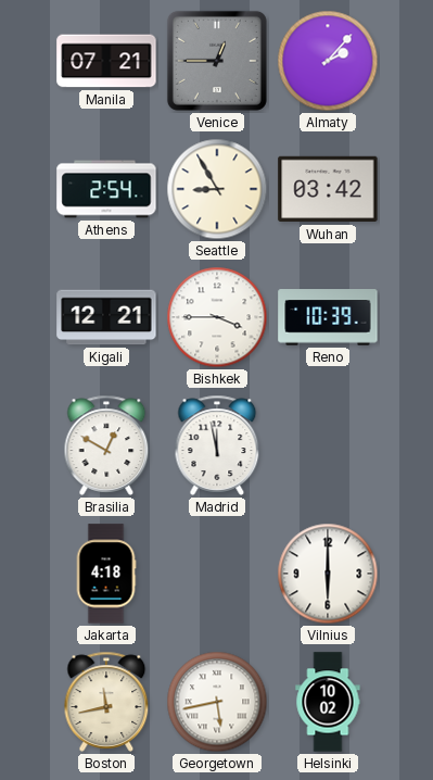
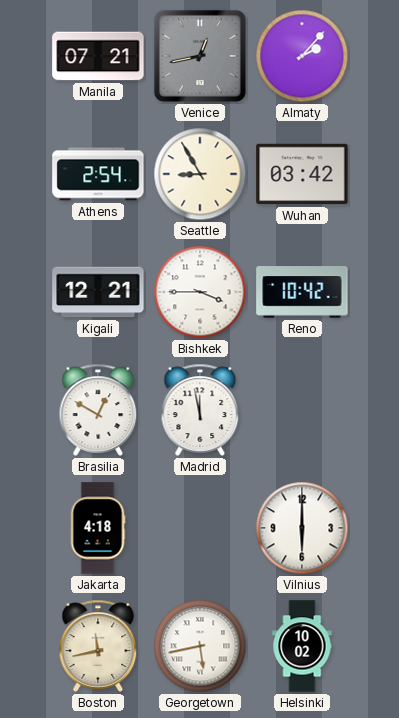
Venice: 12:45 -> 12:43
Reno: 10:39 -> 10:42
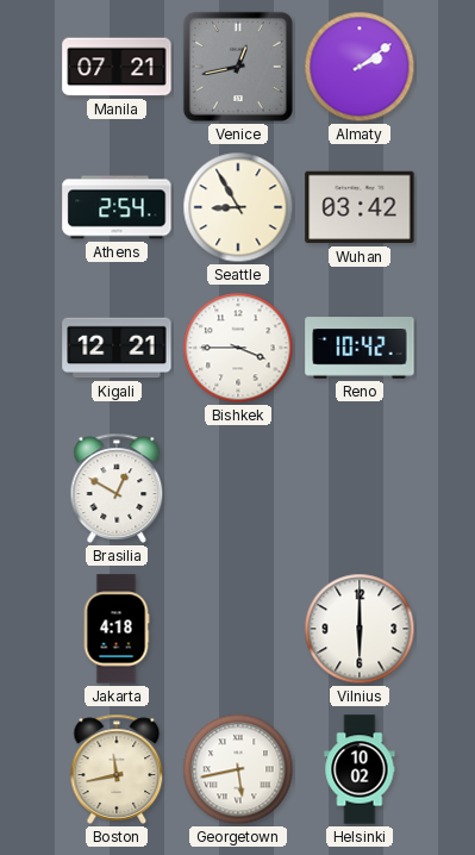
Almaty: 2:07 -> 2:09
Madrid: 11:58 -> none
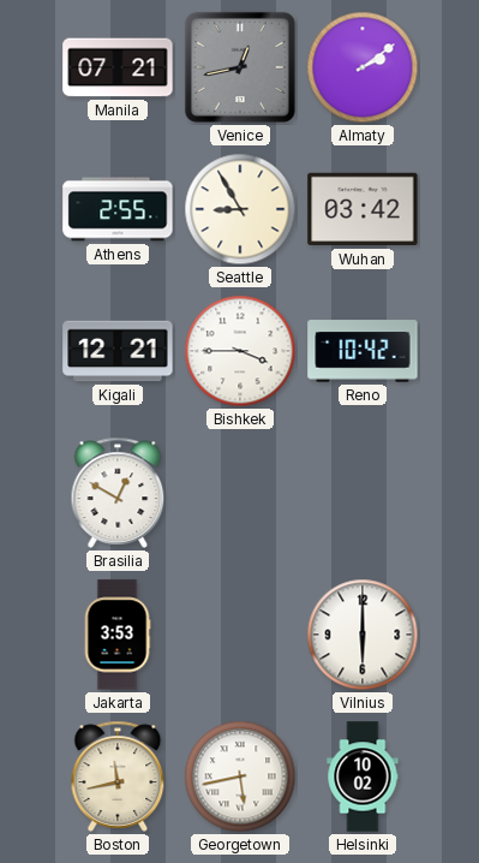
Athens: 2:54 -> 2:55
Jakarta: 4:18 -> 3:53
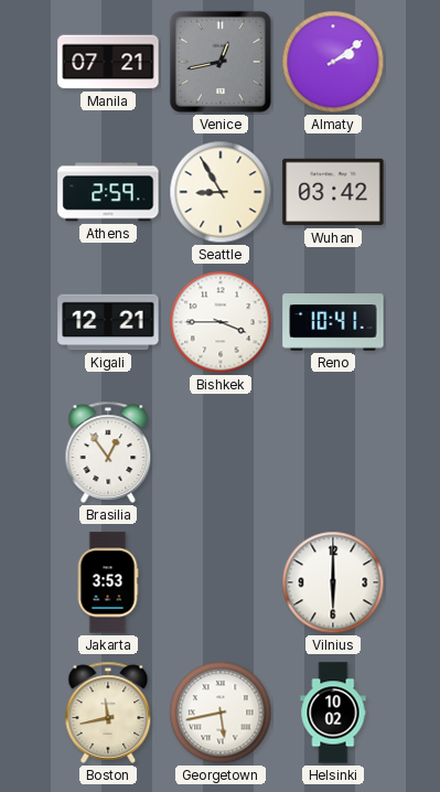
Athens: 2:55 -> 2:59
Reno: 10:42 -> 10:41
Brasilia: 12:50 -> 12:54
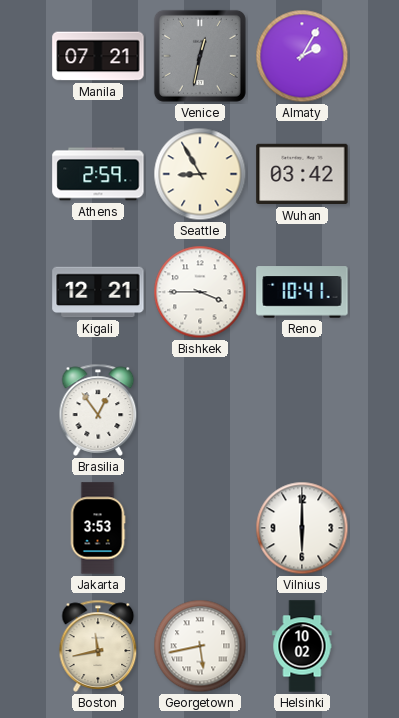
Venice: 12:43 -> 12:32
Almaty: 2:09 -> 2:05
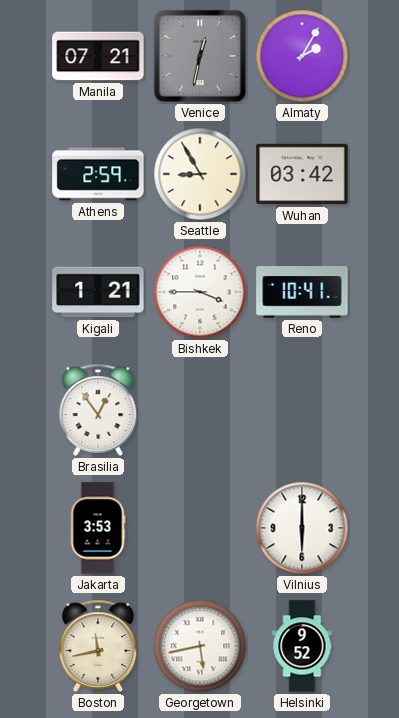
Kigali: 12:21 -> 1:21
Helsinki: 10:02 -> 9:52
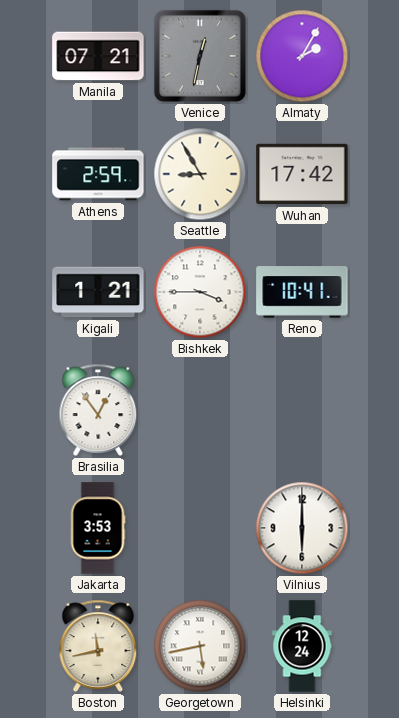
Wuhan: 03:42 -> 17:42
Helsinki: 9:52 -> 12:24
